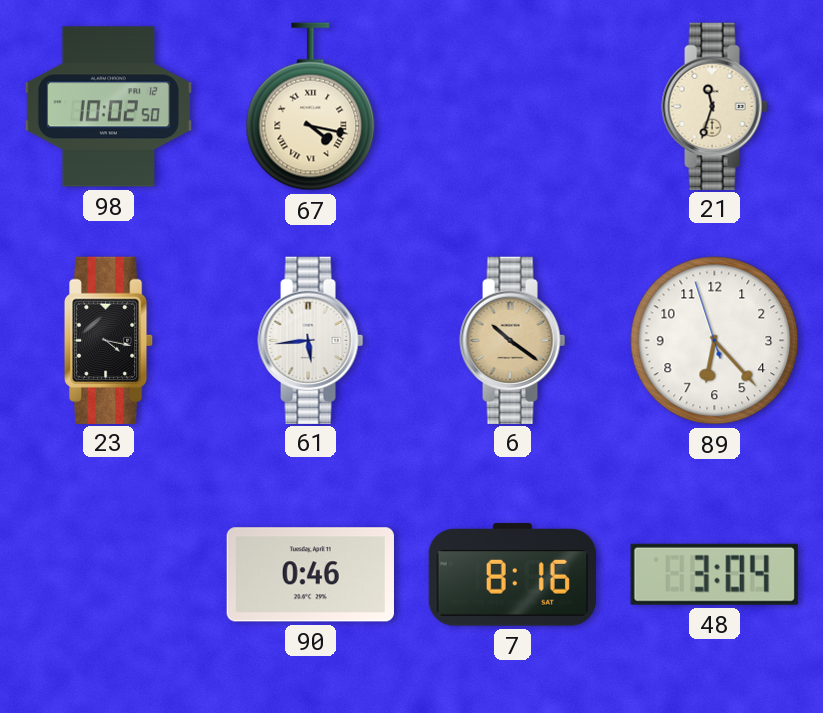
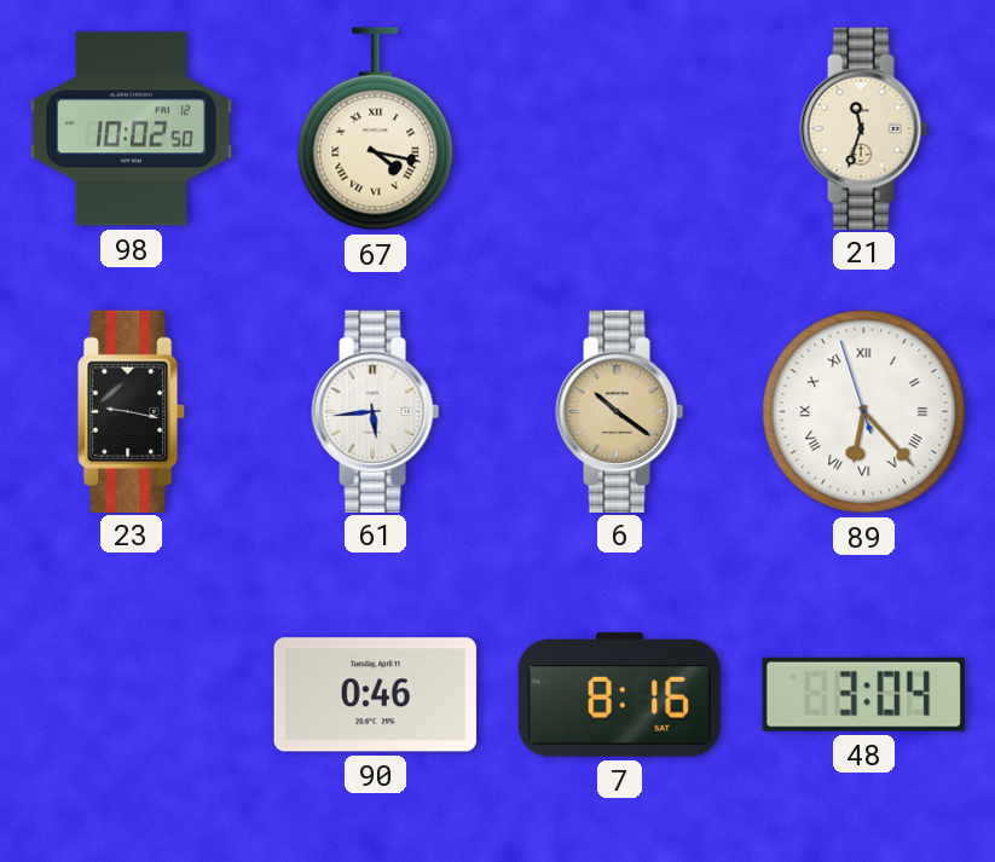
23: 4:17 -> 9:17
89 numerals: Arabic -> Roman
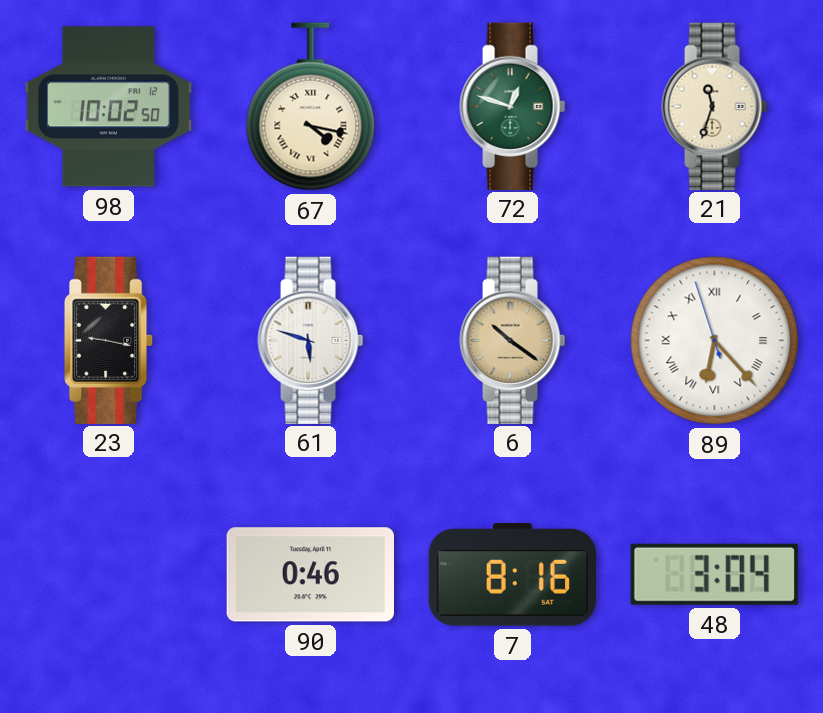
72: none -> 12:48
61: 5:44 -> 5:48
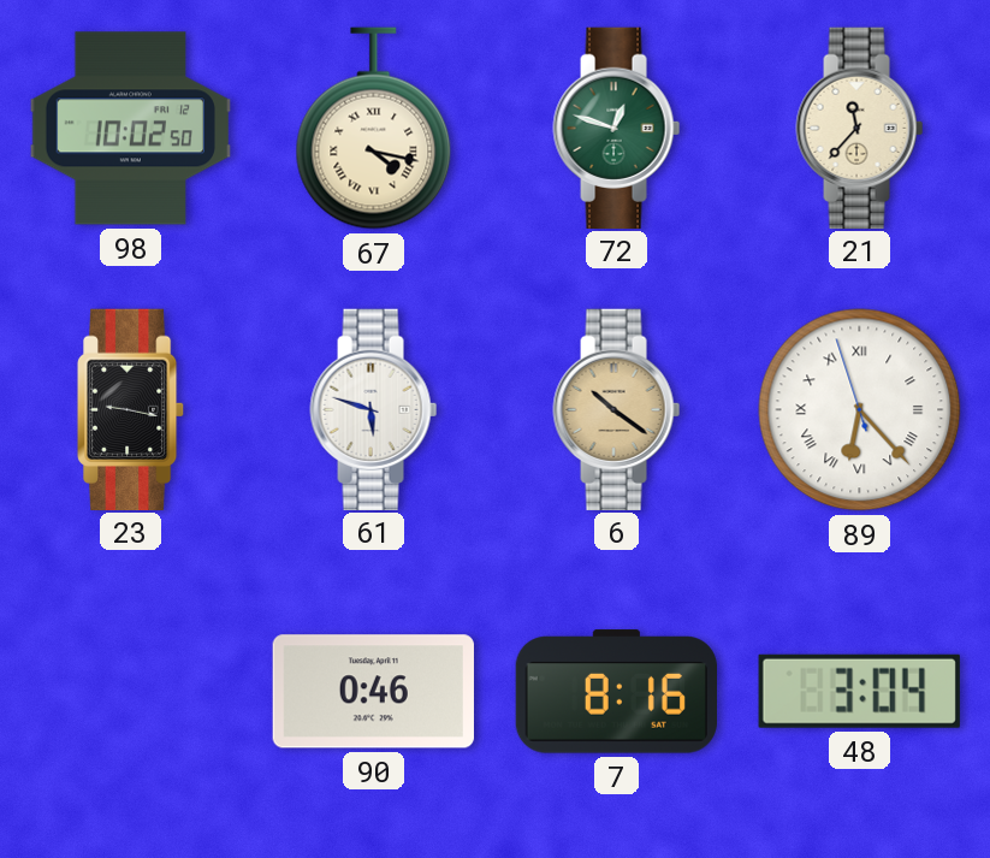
21: 11:33 -> 11:37
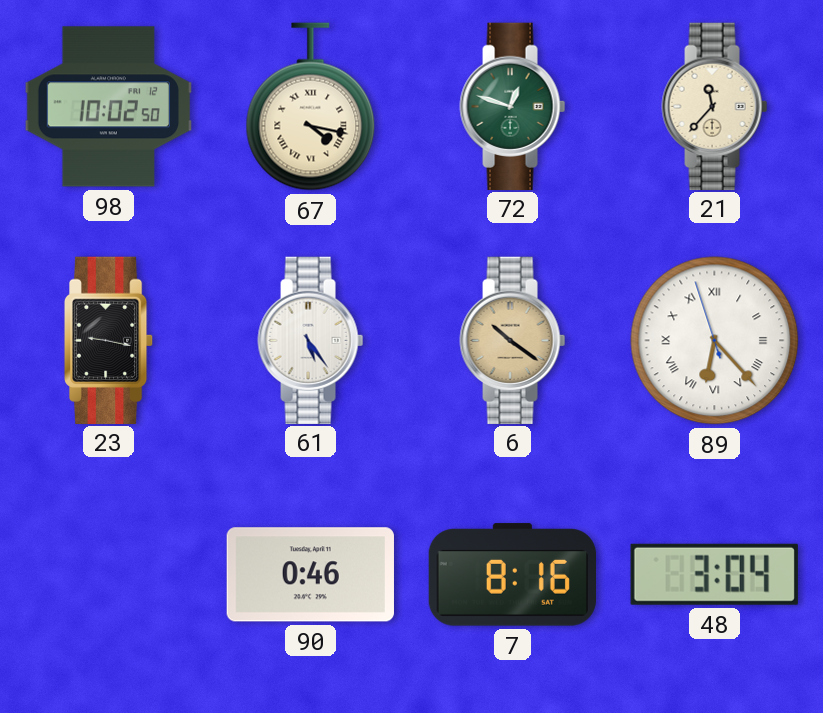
61: 5:48 -> 5:24
